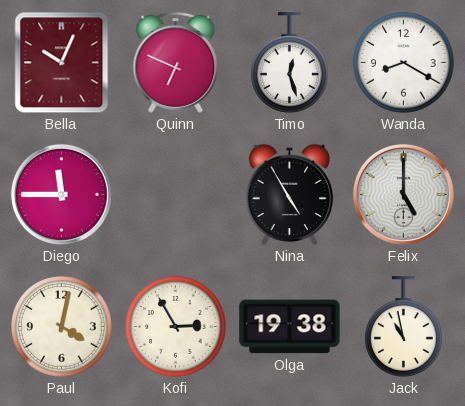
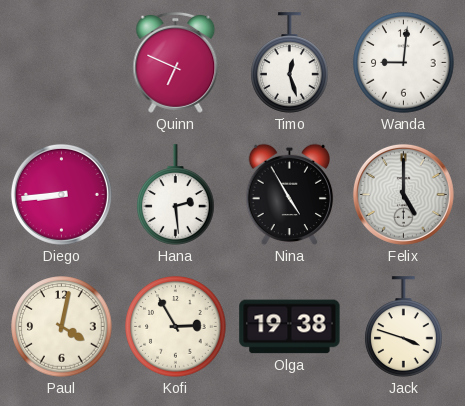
Bella: 10:04 -> none
Wanda: 8:20 -> 9:01
Diego: 11:45 -> 8:44
Hana: none -> 2:29
Jack: 10:58 -> 3:48
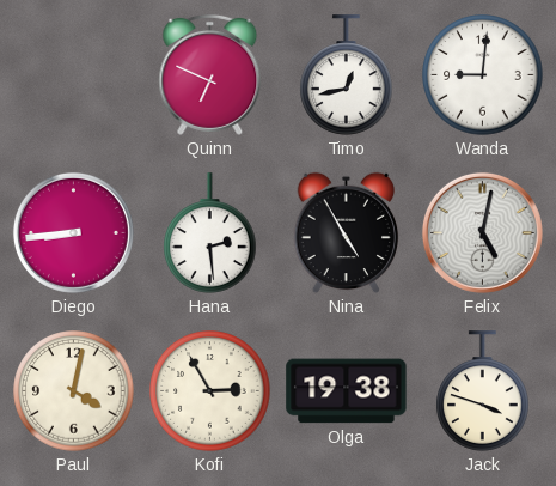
Timo: 12:27 -> 12:43
Felix: 5:00 -> 5:02
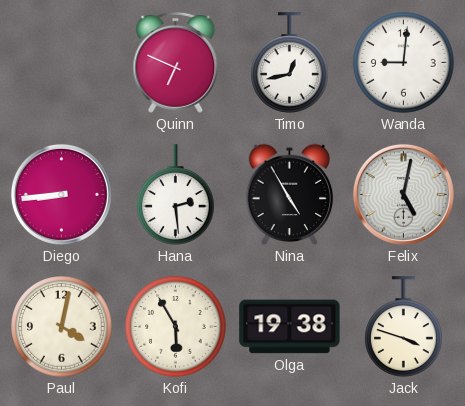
Kofi: 2:55 -> 5:55
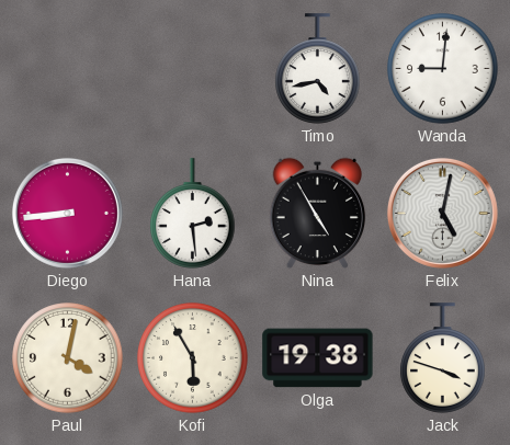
Quinn: 6:49 -> none
Timo: 12:43 -> 4:43
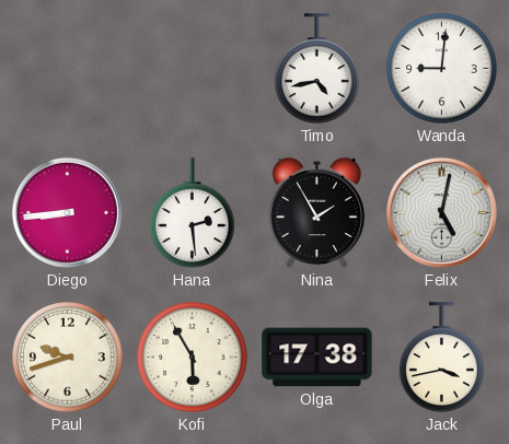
Nina: 4:55 -> 1:55
Paul: 4:02 -> 9:42
Olga: 19:38 -> 17:38
Jack: 3:48 -> 3:43
